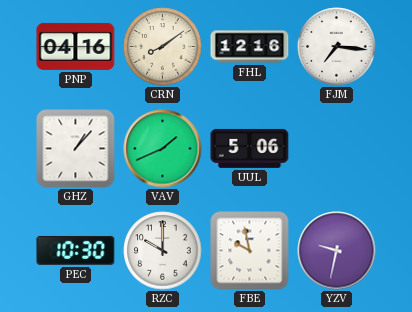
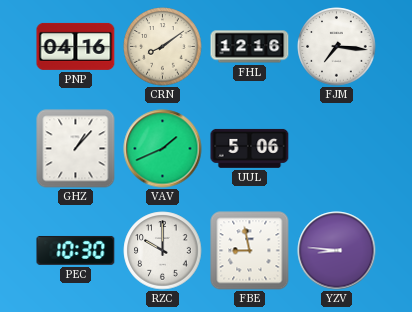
FBE: 9:58 -> 8:58
YZV: 9:32 -> 8:46
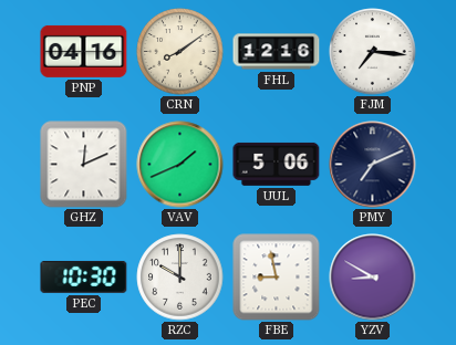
GHZ: 1:07 -> 12:11
PMY: none -> 7:11
YZV: 8:46 -> 8:50
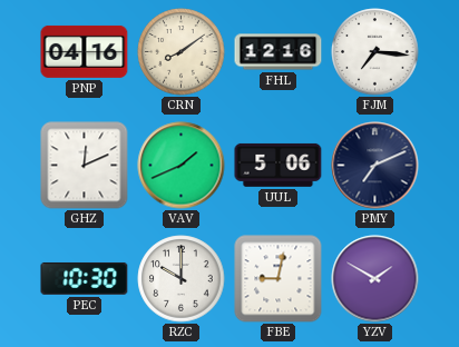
FBE: 8:58 -> 9:02
YZV: 8:50 -> 1:50
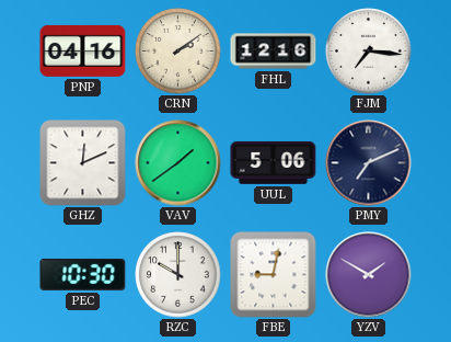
CRN: 8:09 -> 2:09
VAV: 1:41 -> 1:39
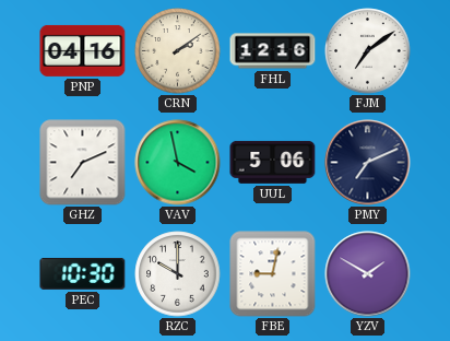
FJM: 7:16 -> 7:09
GHZ: 12:11 -> 7:11
VAV: 1:39 -> 3:58
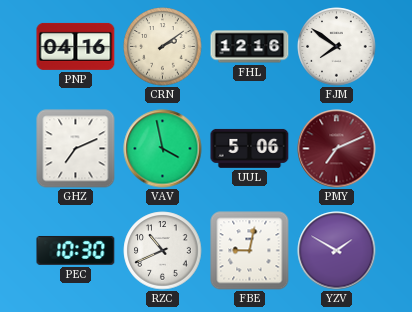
FJM: 7:09 -> 7:51
PMY dial: navy -> burgundy
RZC: 10:00 -> 10:41
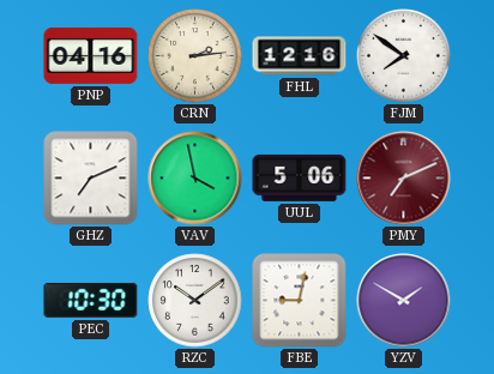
CRN: 2:09 -> 2:14
RZC: 10:41 -> 10:09
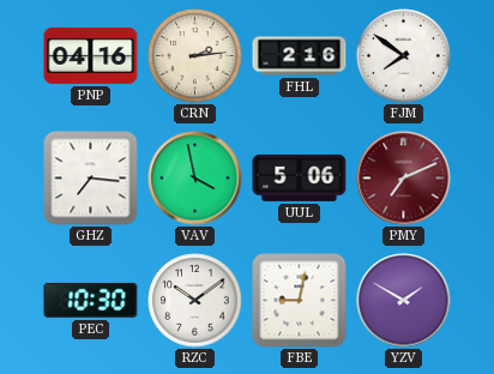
FHL: 12:16 -> 2:16
GHZ: 7:11 -> 7:16
